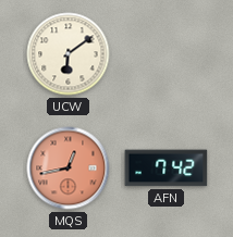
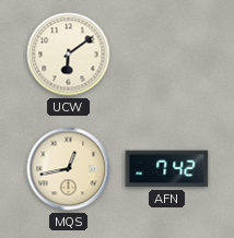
MQS dial: salmon -> cream
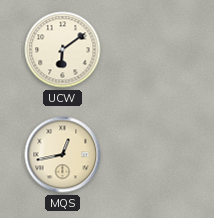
AFN: 7:42 -> none
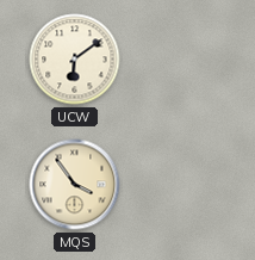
MQS: 12:43 -> 3:54
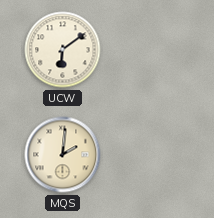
MQS: 3:54 -> 2:01
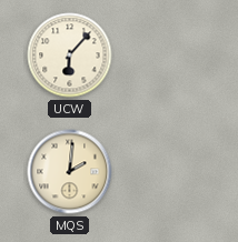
UCW: 6:09 -> 6:07
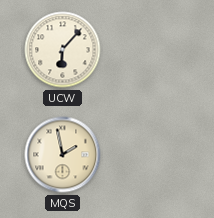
MQS: 2:01 -> 1:58
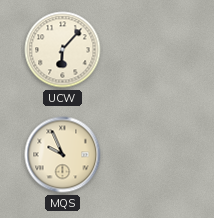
MQS: 1:58 -> 9:56
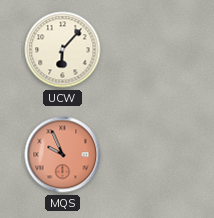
MQS dial: cream -> salmon
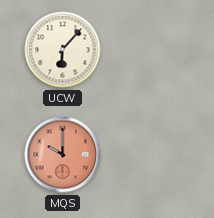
MQS: 9:56 -> 10:00
